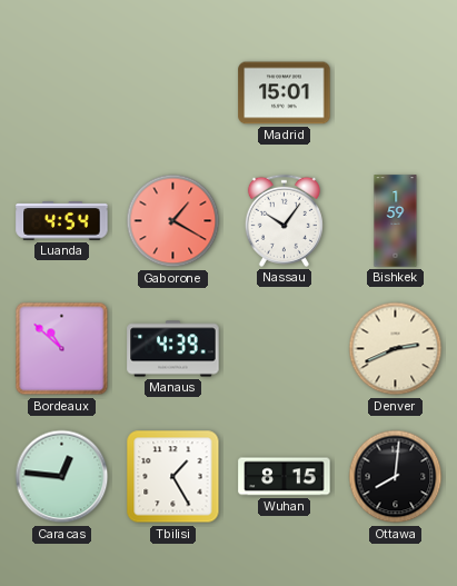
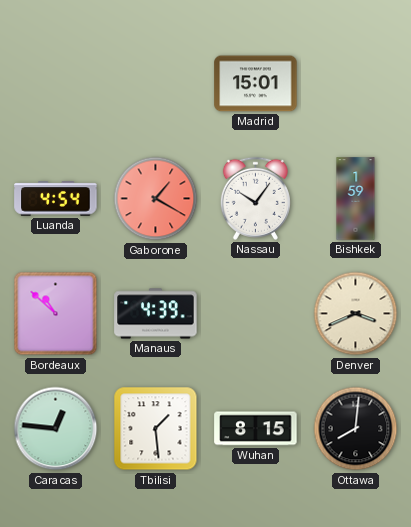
Denver: 2:41 -> 3:41
Tbilisi: 1:25 -> 1:29
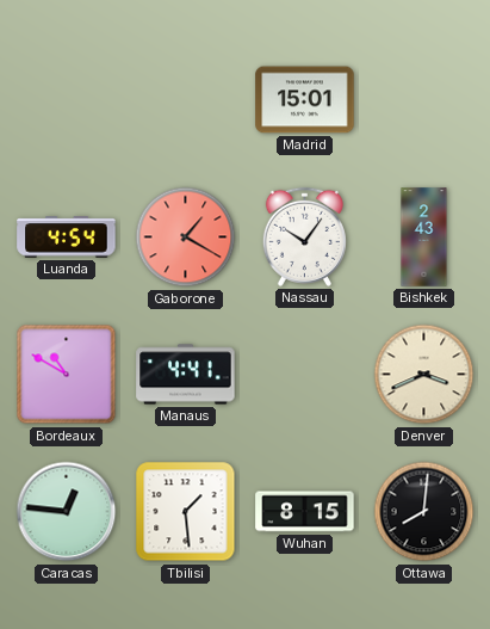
Bishkek: 1:59 -> 2:43
Bordeaux: 10:52 -> 10:50
Manaus: 4:39 -> 4:41
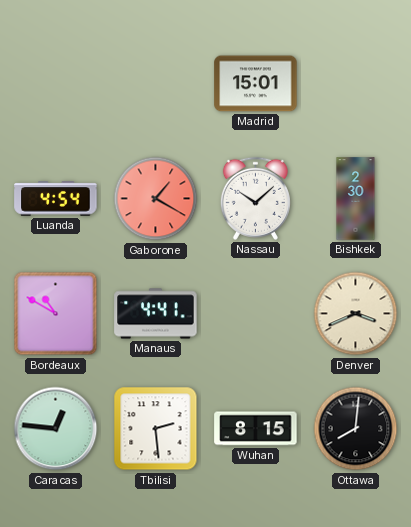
Nassau: 10:06 -> 10:08
Bishkek: 2:43 -> 2:30
Tbilisi: 1:29 -> 2:29
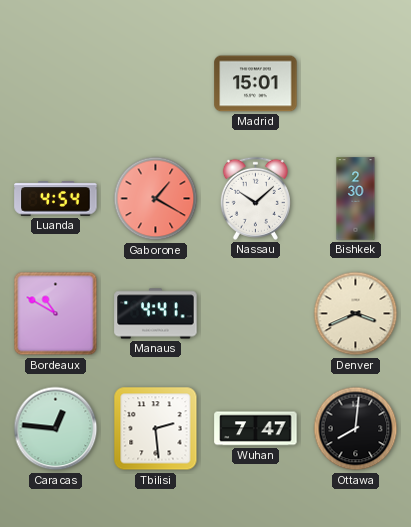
Wuhan: 8:15 -> 7:47
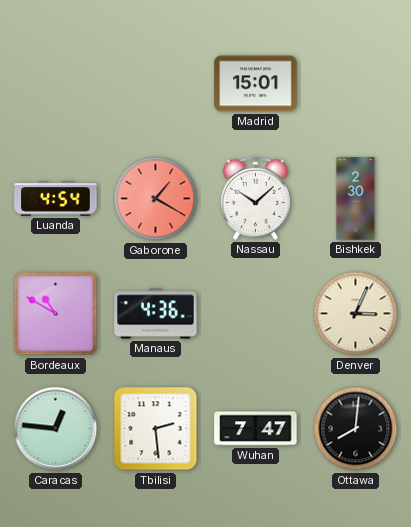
Manaus: 4:41 -> 4:36
Denver: 3:41 -> 3:04
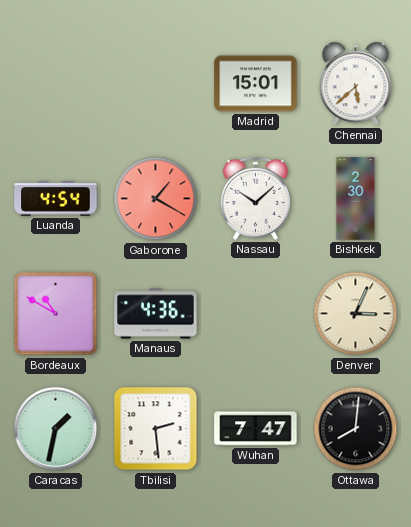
Chennai: none -> 5:38
Caracas: 12:46 -> 1:32
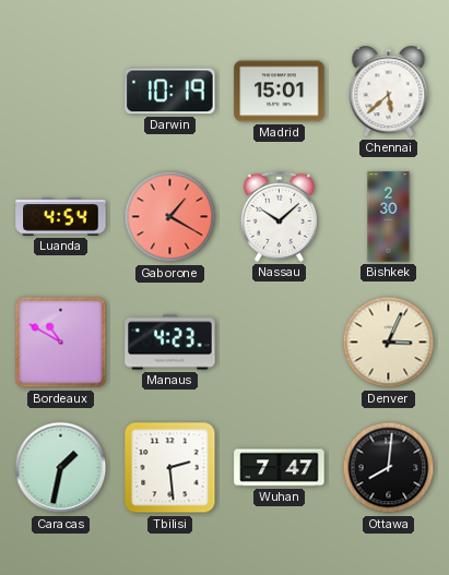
Darwin: none -> 10:19
Manaus: 4:36 -> 4:23
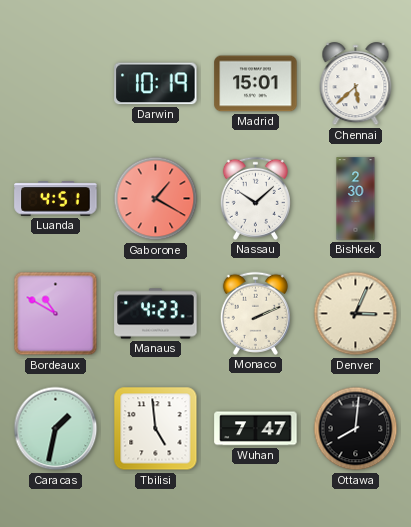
Luanda: 4:54 -> 4:51
Monaco: none -> 2:11
Tbilisi: 2:29 -> 4:59
